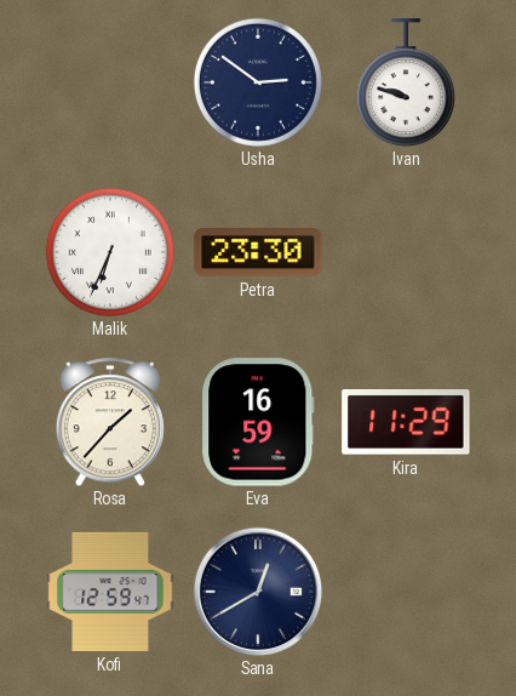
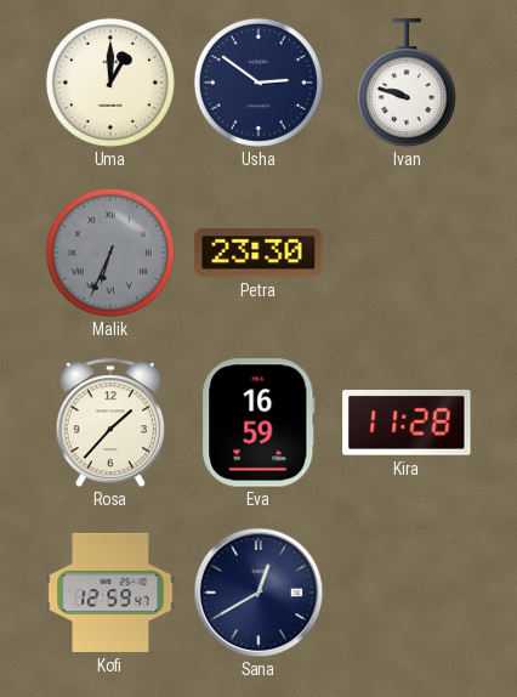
Uma: none -> 1:00
Malik dial: white -> grey
Kira: 11:29 -> 11:28
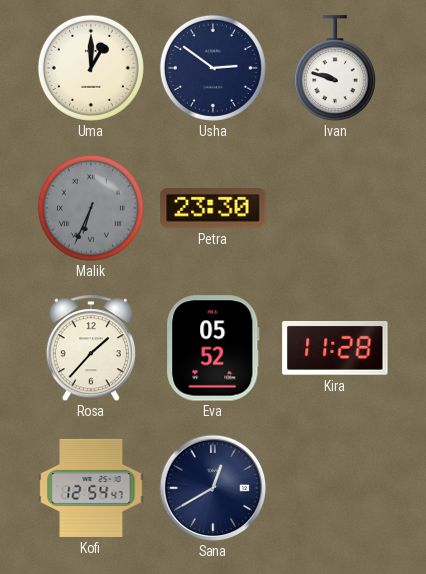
Eva: 16:59 -> 05:52
Kofi: 12:59 -> 12:54
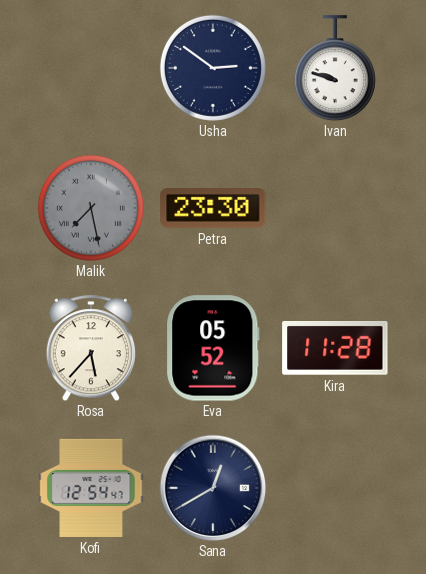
Uma: 1:00 -> none
Malik: 6:34 -> 7:28
Rosa: 1:37 -> 5:37
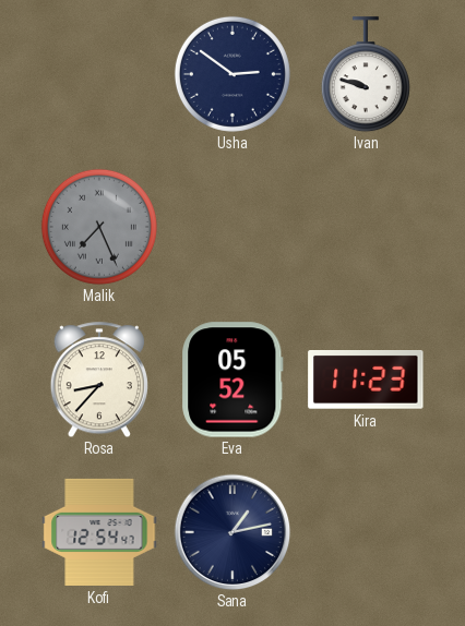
Malik: 7:28 -> 7:26
Petra: 23:30 -> none
Rosa: 5:37 -> 8:37
Kira: 11:28 -> 11:23
Sana: 12:40 -> 1:13
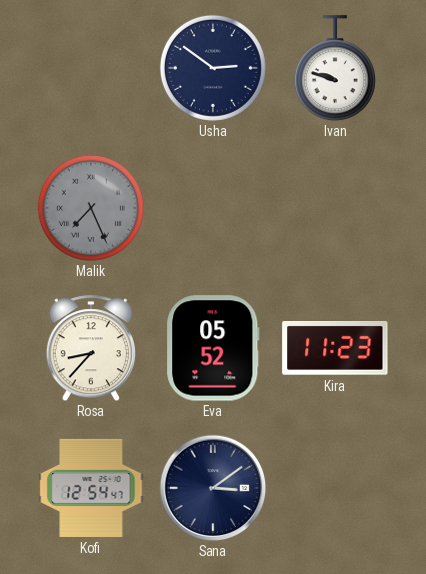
Sana: 1:13 -> 3:09
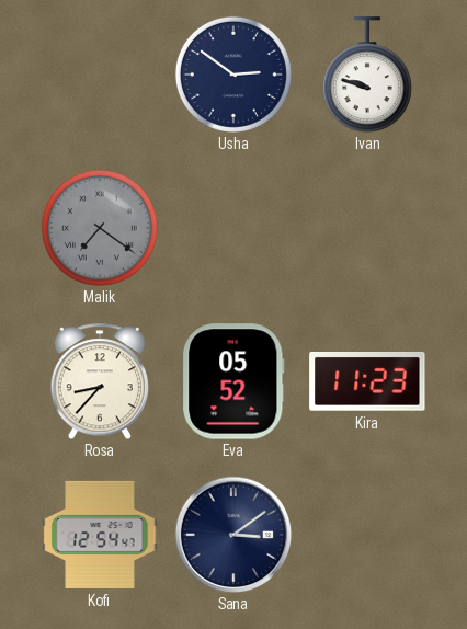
Malik: 7:26 -> 7:21
